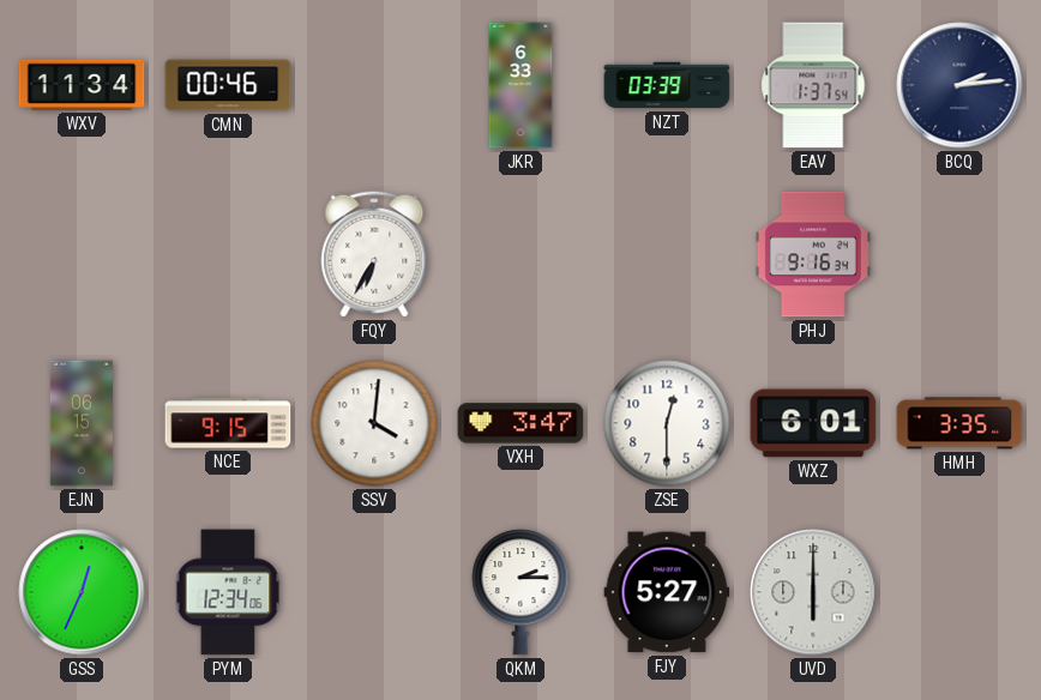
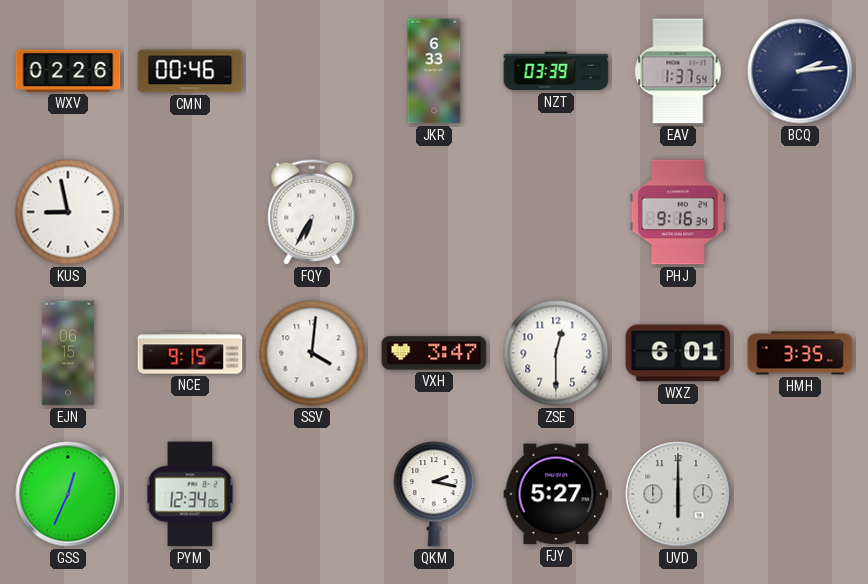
WXV: 11:34 -> 02:26
KUS: none -> 8:58
QKM: 2:15 -> 2:17
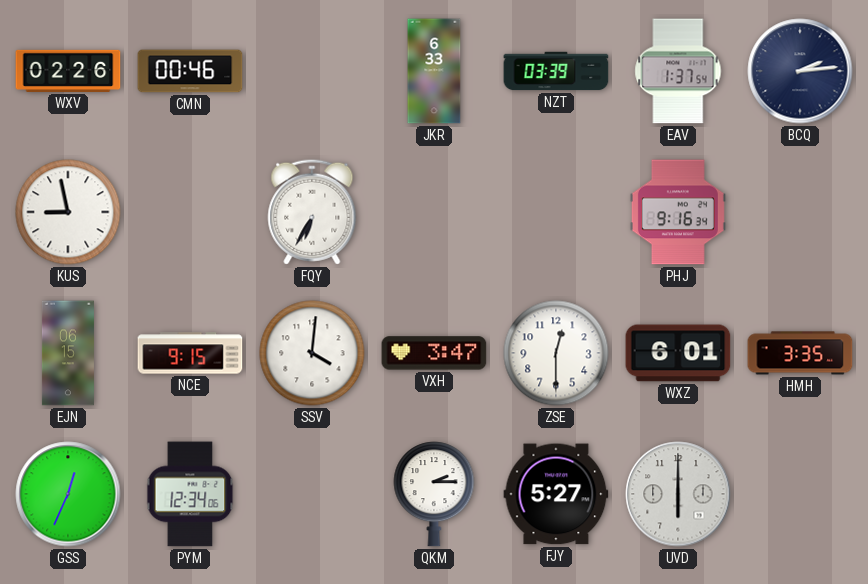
QKM: 2:17 -> 2:15
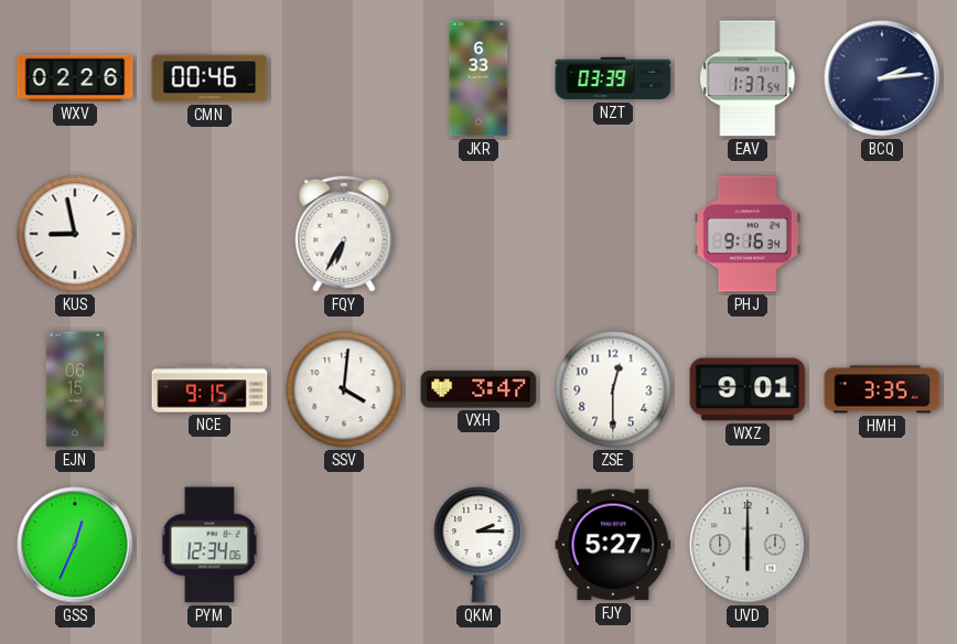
WXZ: 6:01 -> 9:01
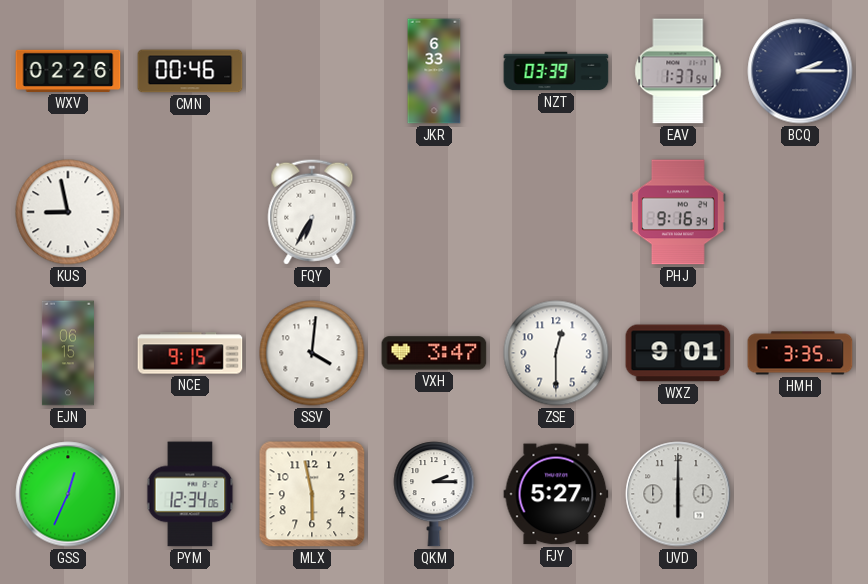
BCQ: 2:14 -> 2:15
MLX: none -> 5:58
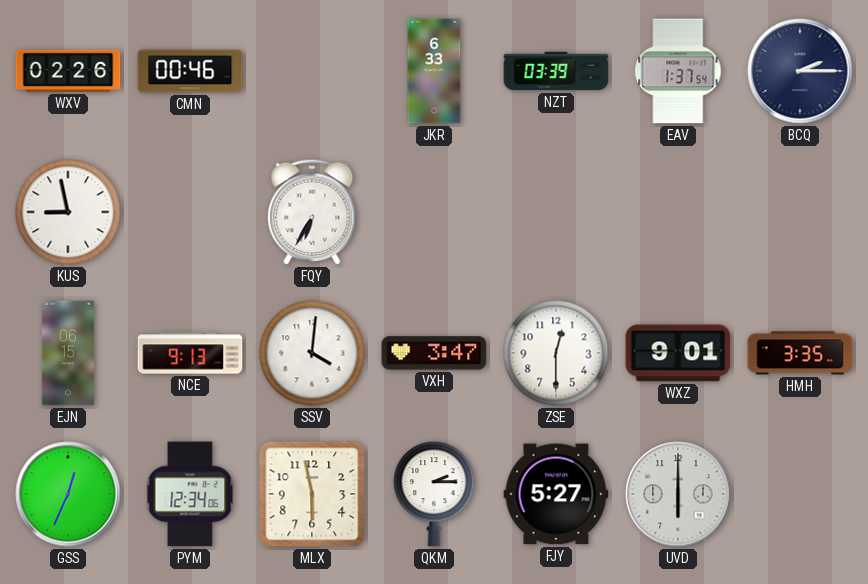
PHJ: 9:16 -> none
NCE: 9:15 -> 9:13
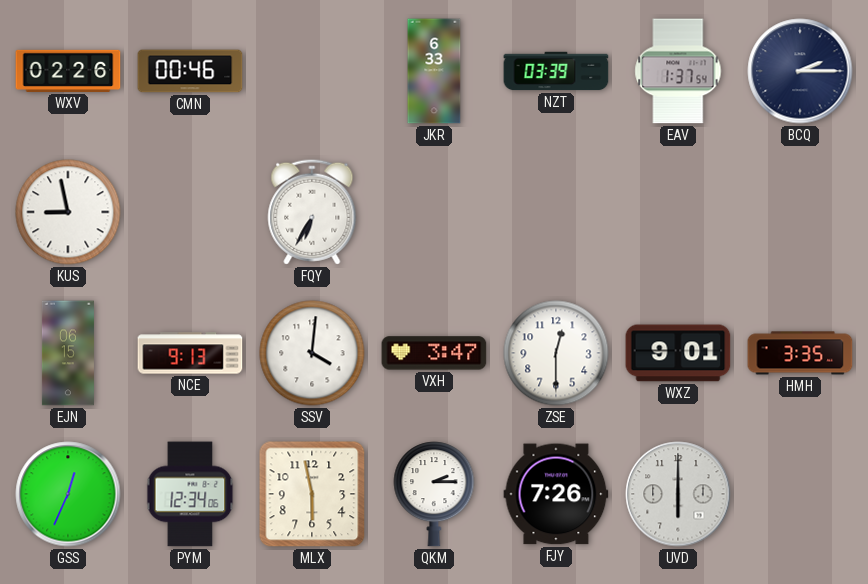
FJY: 5:27 -> 7:26
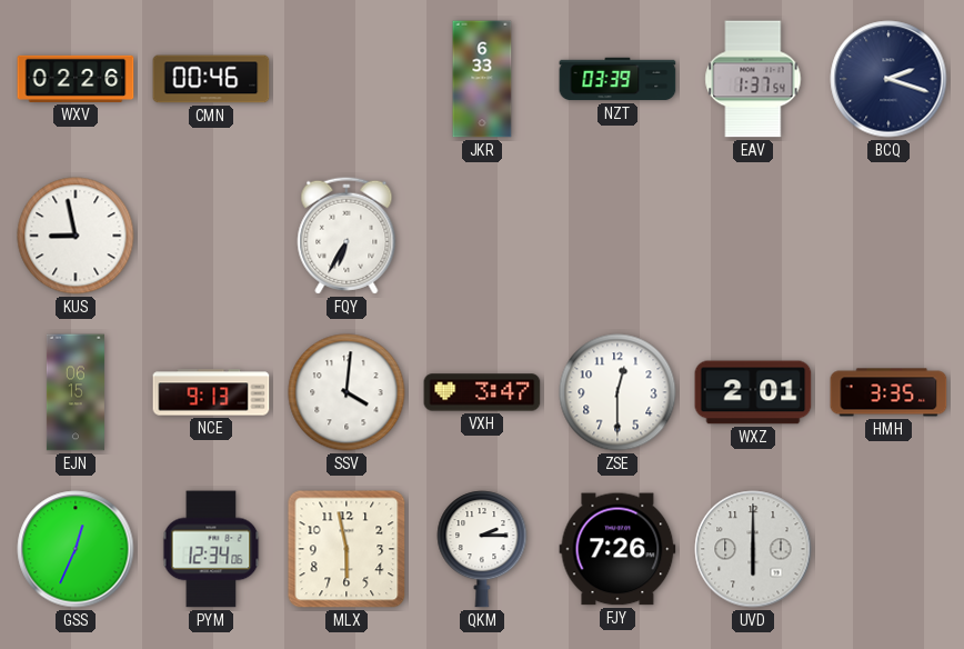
BCQ: 2:15 -> 2:18
WXZ: 9:01 -> 2:01
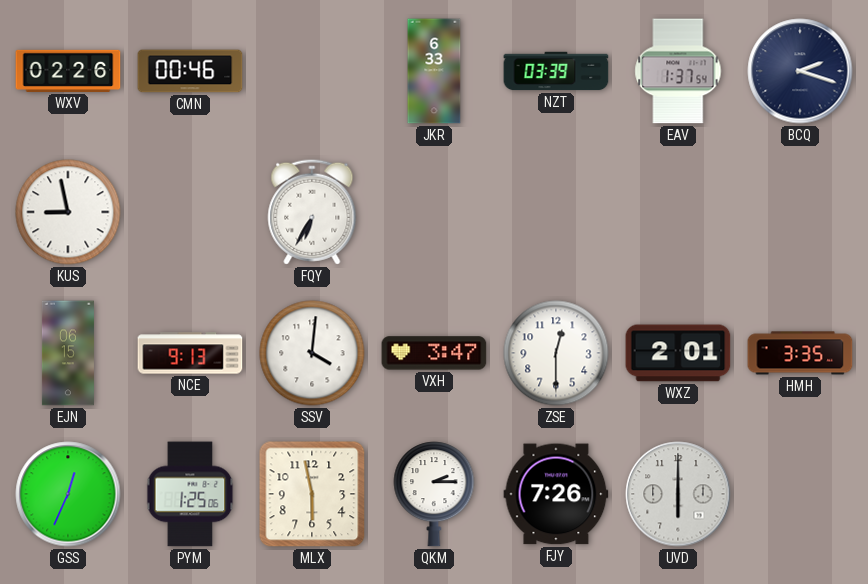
PYM: 12:34 -> 1:25
